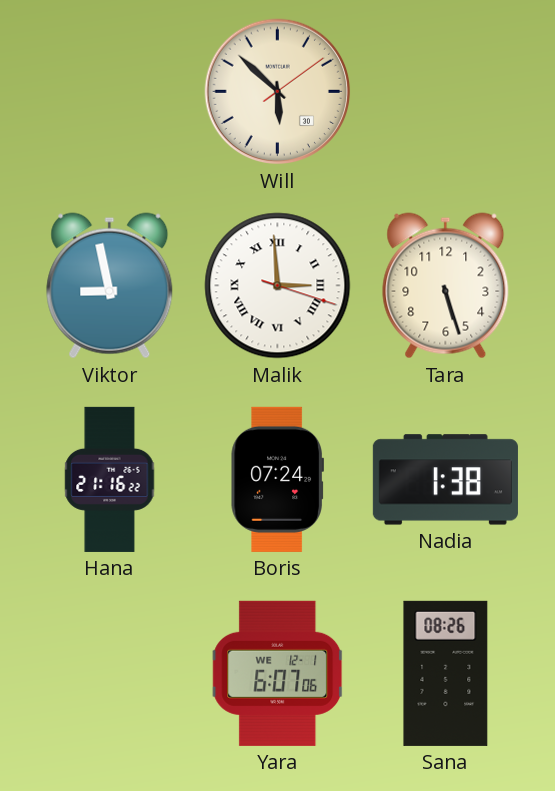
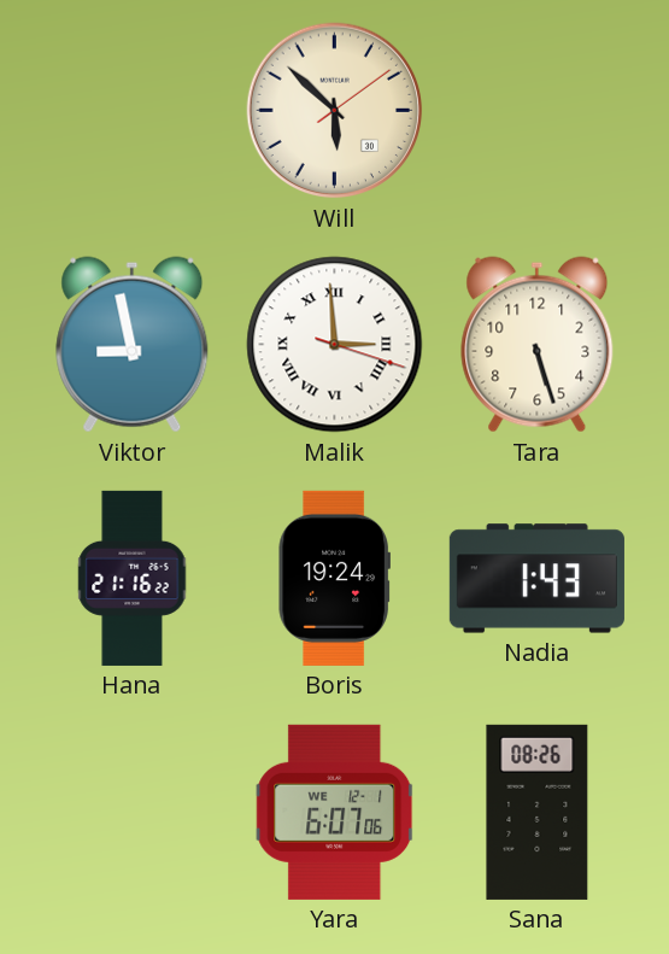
Boris: 07:24 -> 19:24
Nadia: 1:38 -> 1:43
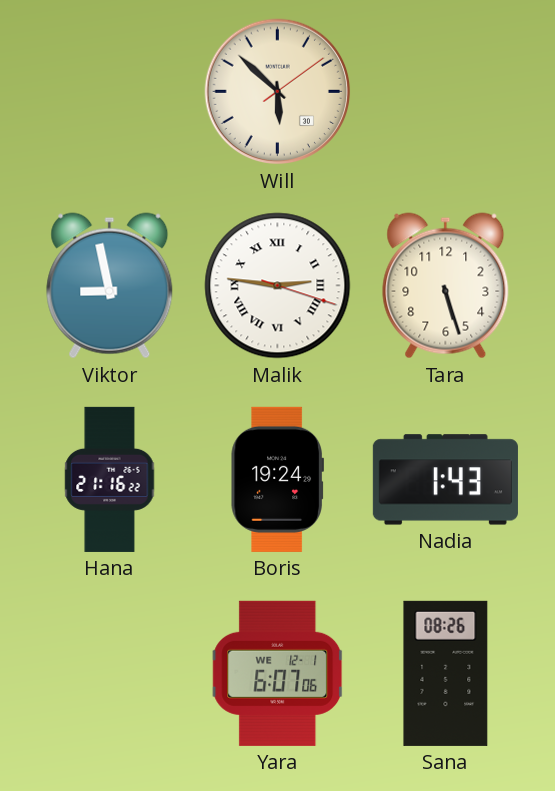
Malik: 2:59 -> 2:46
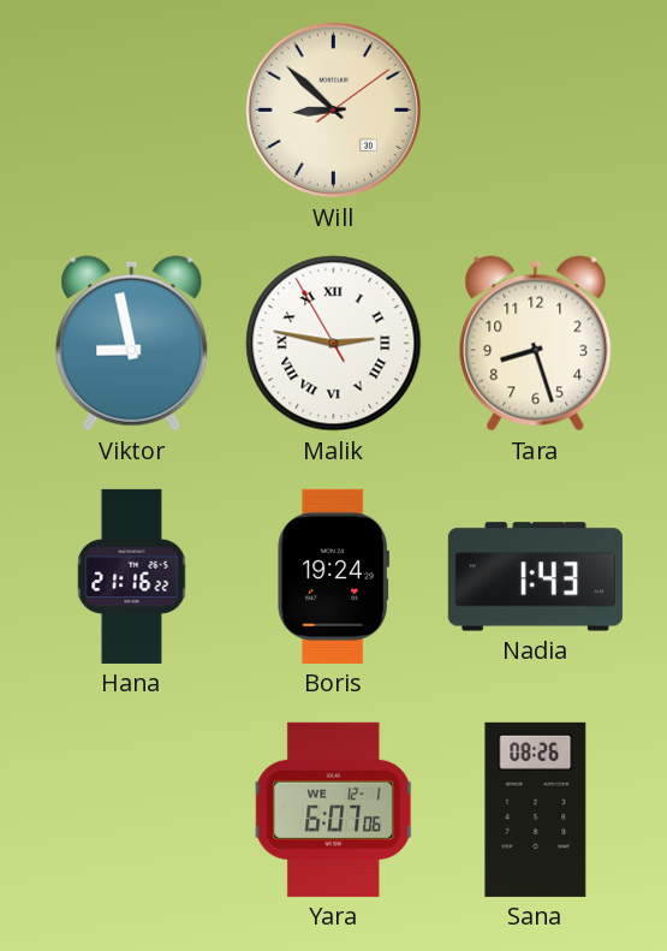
Will: 5:52 -> 8:52
Malik: 2:46:18 -> 2:46:55
Tara: 5:27 -> 8:27
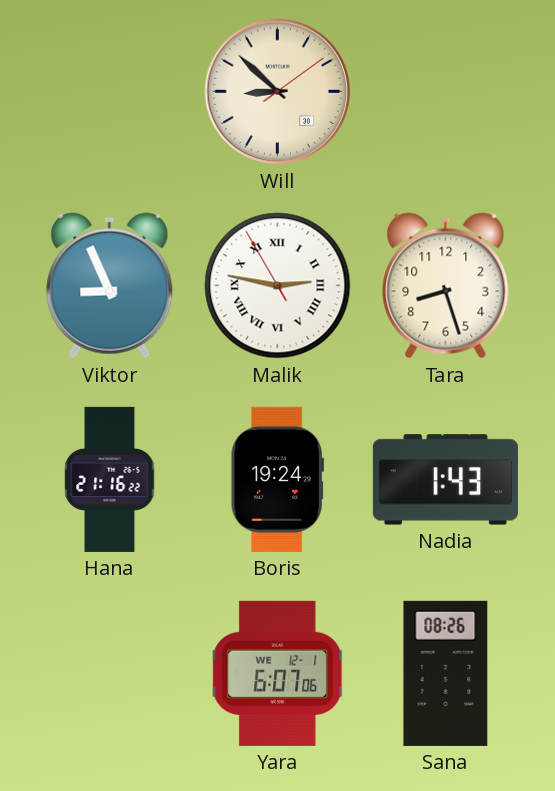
Viktor: 8:58 -> 8:56
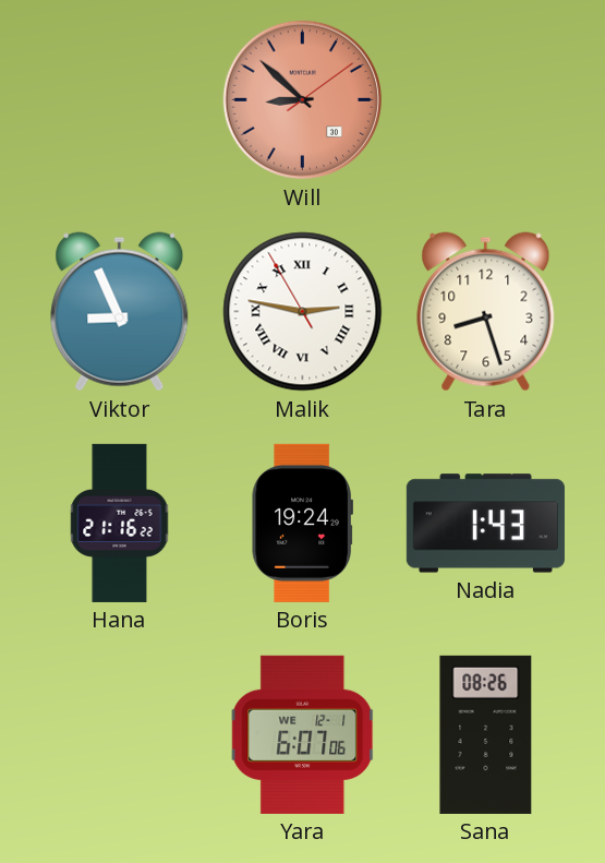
Will dial: cream -> salmon
